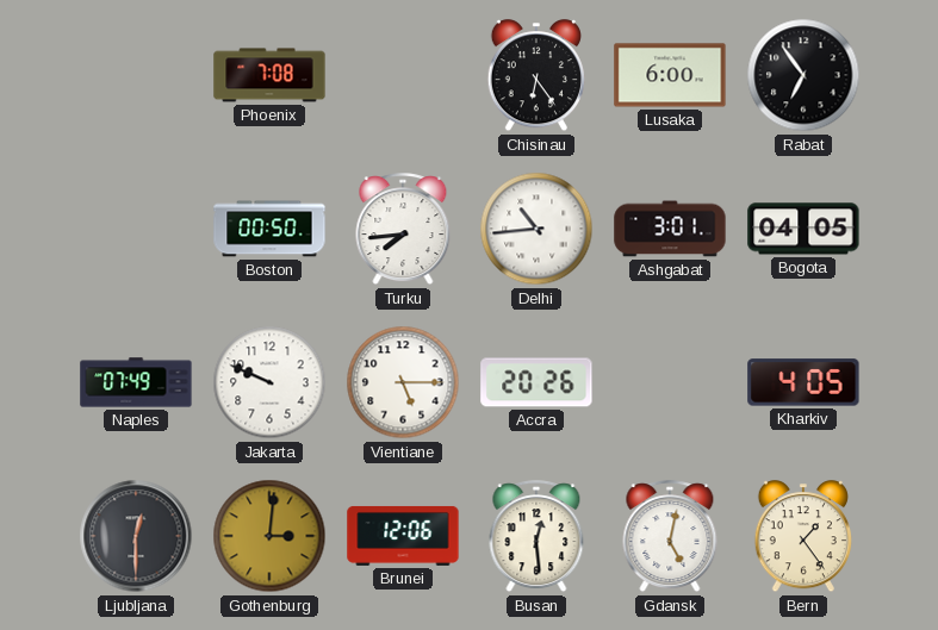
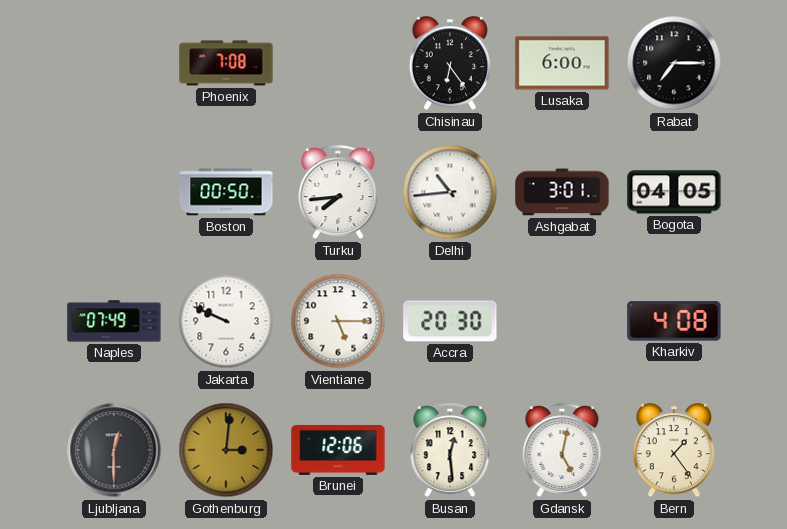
Rabat: 6:54 -> 7:15
Accra: 20:26 -> 20:30
Kharkiv: 4:05 -> 4:08
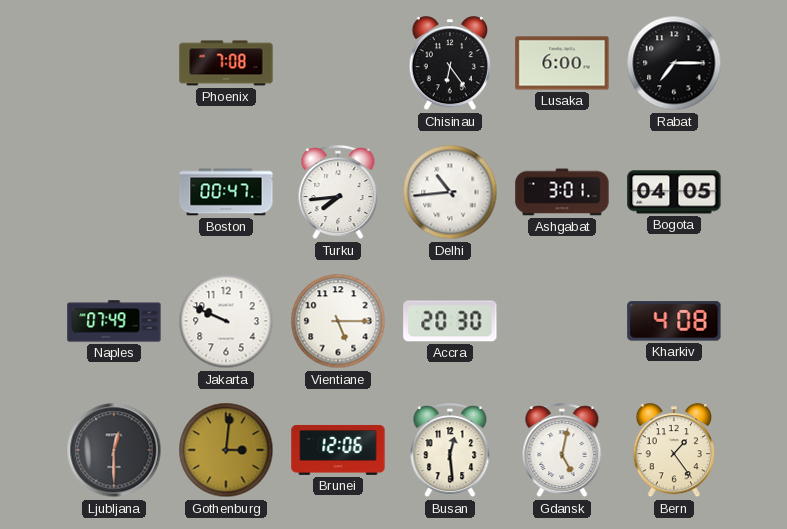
Boston: 00:50 -> 00:47
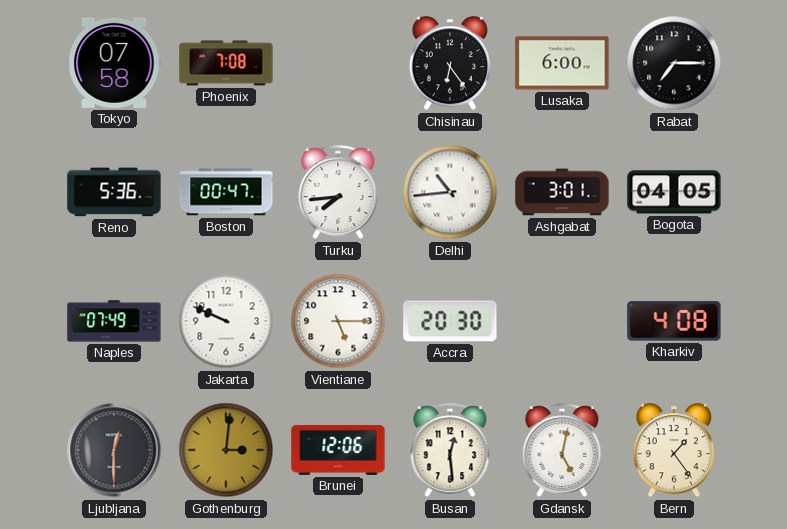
Tokyo: none -> 07:58
Reno: none -> 5:36
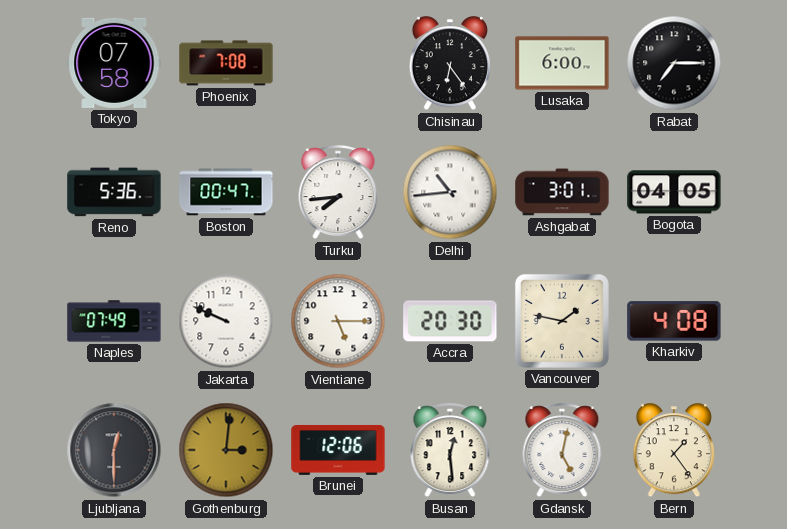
Vancouver: none -> 1:47
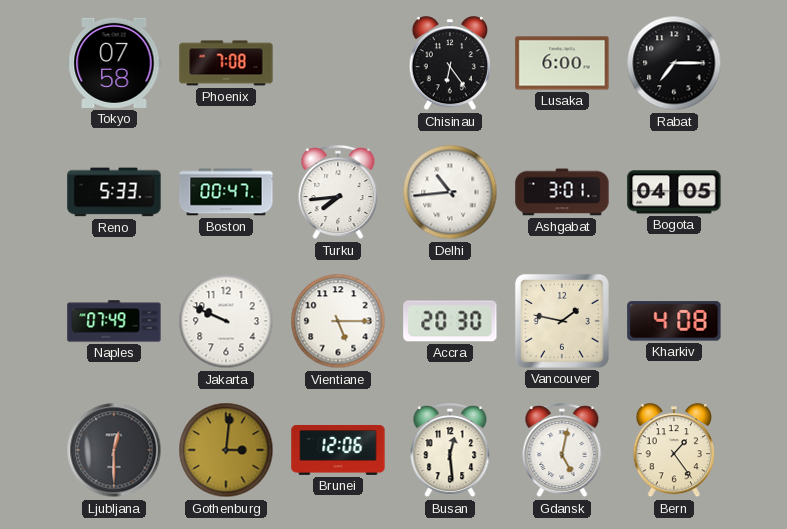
Reno: 5:36 -> 5:33
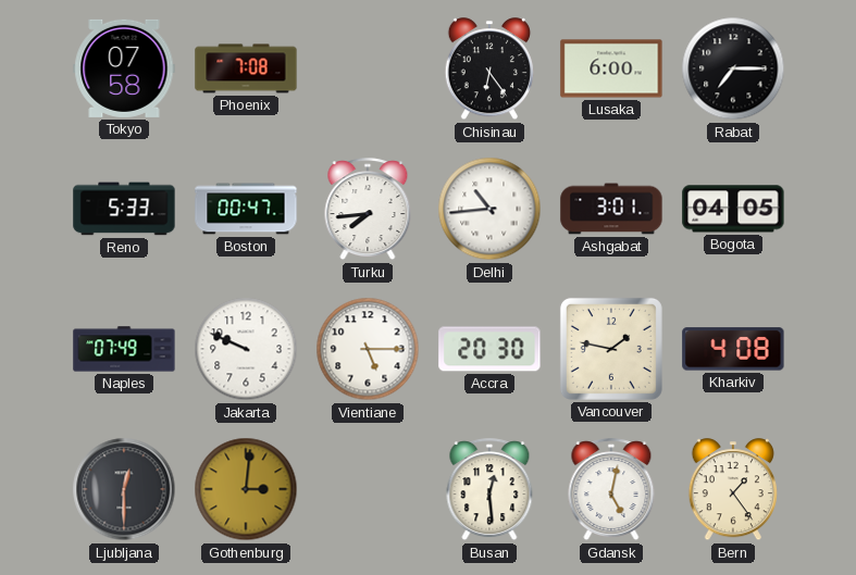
Brunei: 12:06 -> none
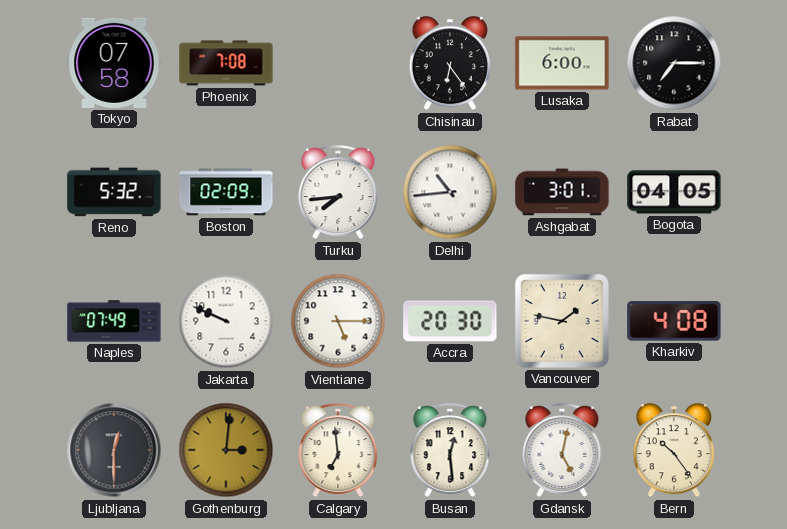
Reno: 5:33 -> 5:32
Boston: 00:47 -> 02:09
Calgary: none -> 6:59
Bern: 1:24 -> 10:24
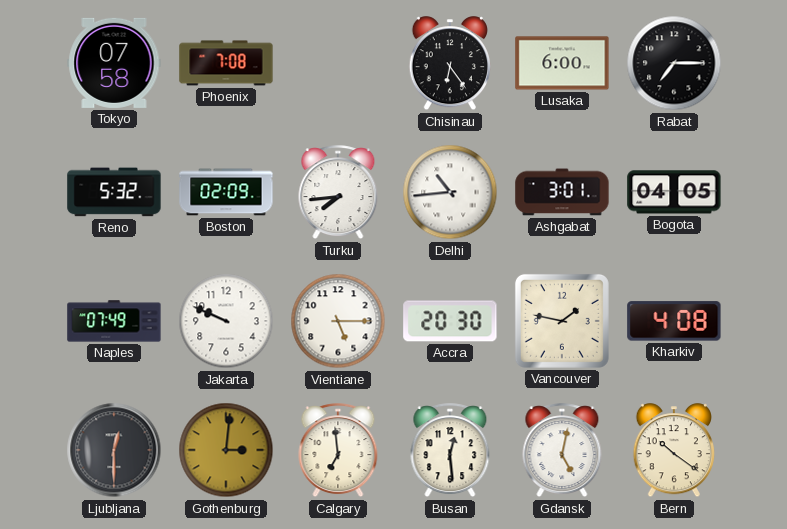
Bern: 10:24 -> 10:21
